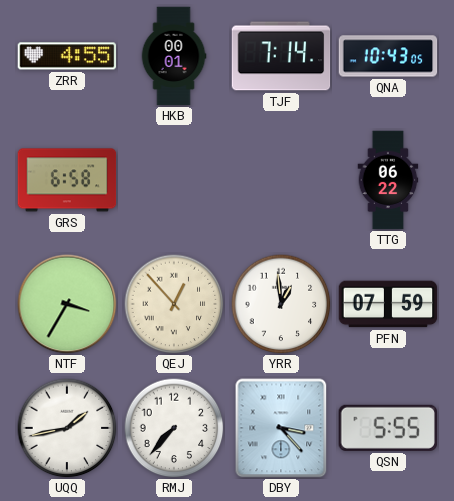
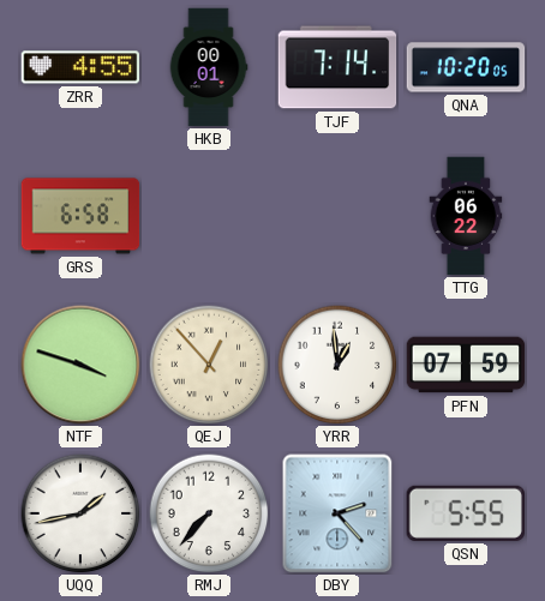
QNA: 10:43 -> 10:20
NTF: 3:35 -> 3:48
DBY: 3:23 -> 2:23
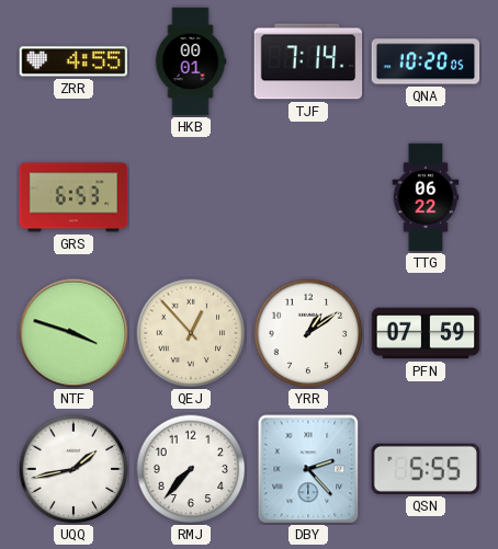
GRS: 6:58 -> 6:53
YRR: 12:59 -> 1:09
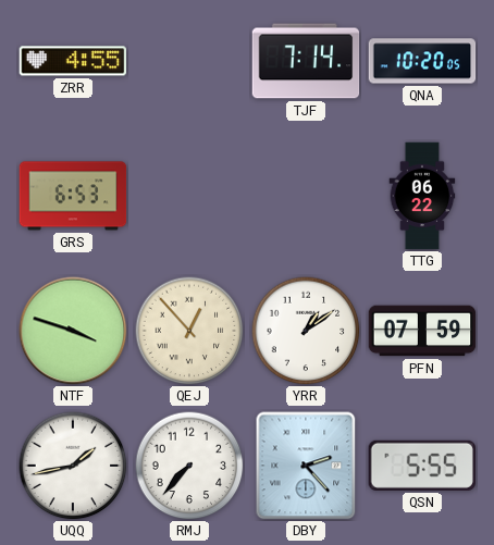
HKB: 00:01 -> none
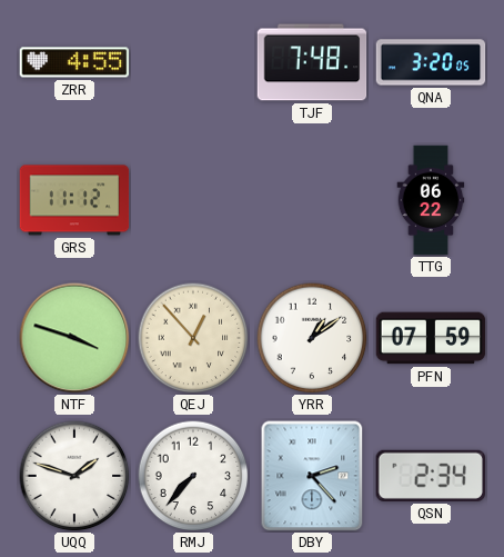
TJF: 7:14 -> 7:48
QNA: 10:20 -> 3:20
GRS: 6:53 -> 11:12
UQQ: 1:43 -> 1:48
QSN: 5:55 -> 2:34
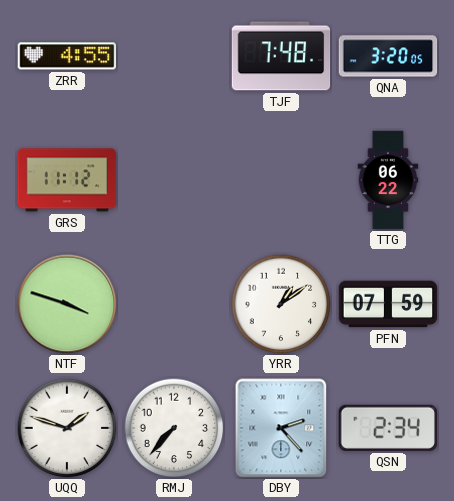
QEJ: 12:53 -> none
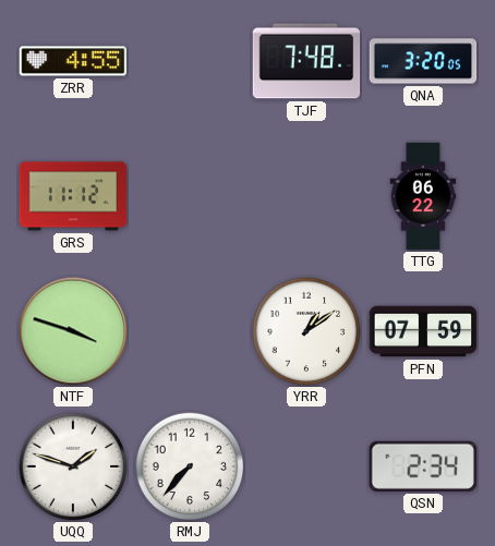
DBY: 2:23 -> none
